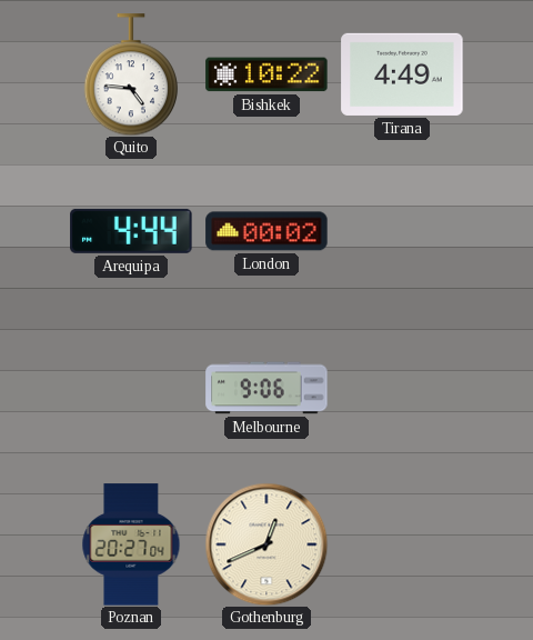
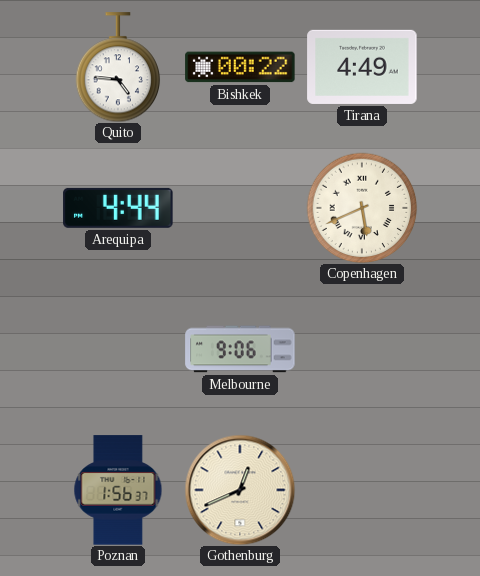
Bishkek: 10:22 -> 00:22
London: 00:02 -> none
Copenhagen: none -> 5:41
Poznan: 20:27 -> 1:56
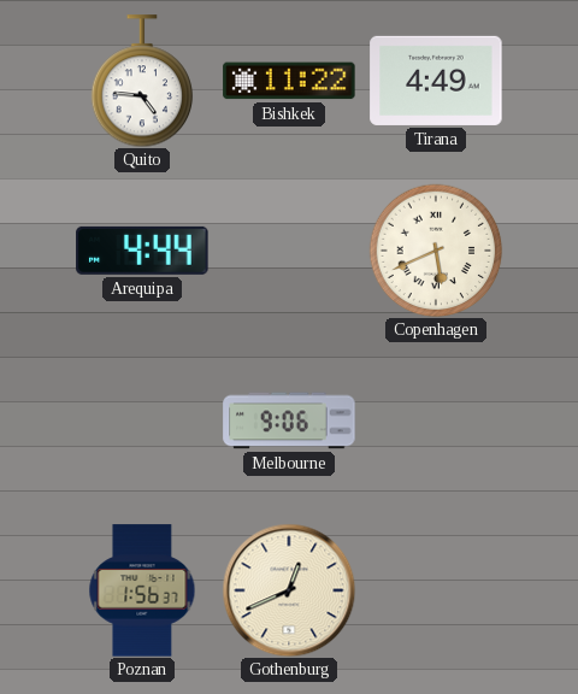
Bishkek: 00:22 -> 11:22
